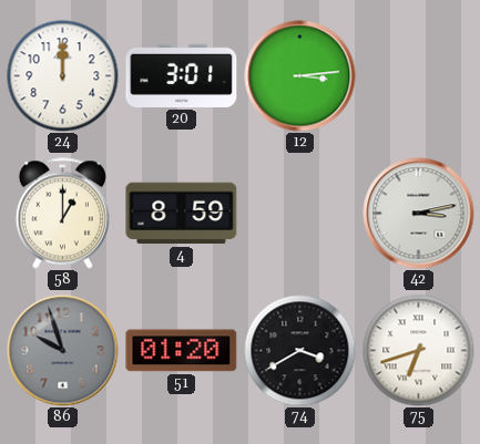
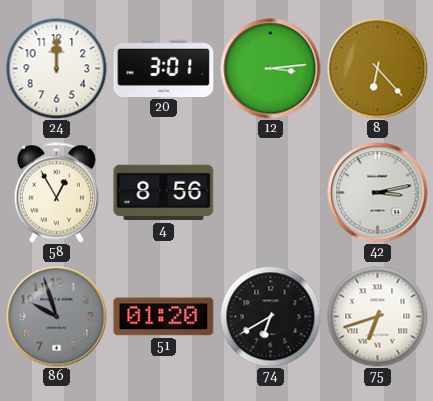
8: none -> 6:23
58: 1:00 -> 12:55
4: 8:59 -> 8:56
74: 3:40 -> 6:40
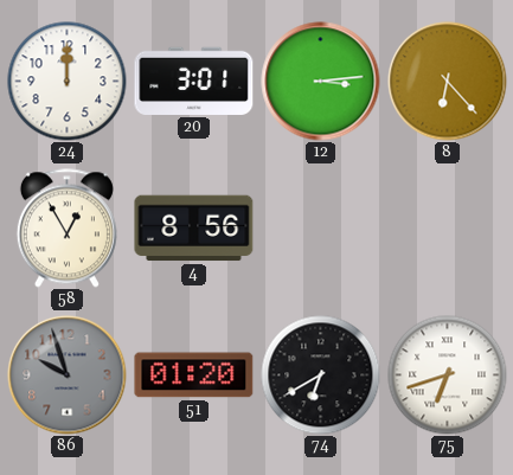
42: 3:13 -> none
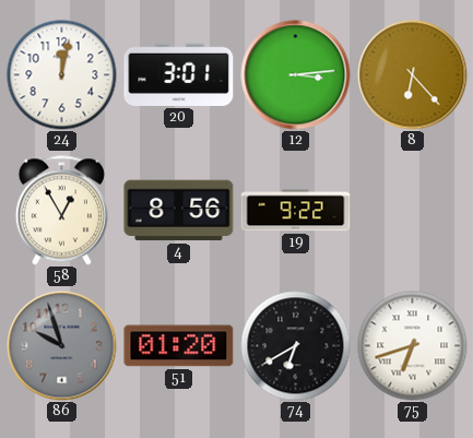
24: 12:00 -> 12:02
19: none -> 9:22
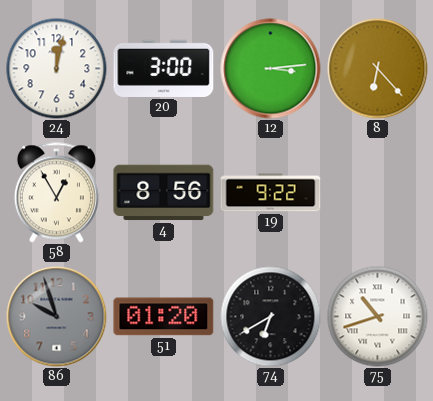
20: 3:01 -> 3:00
75: 6:42 -> 10:42
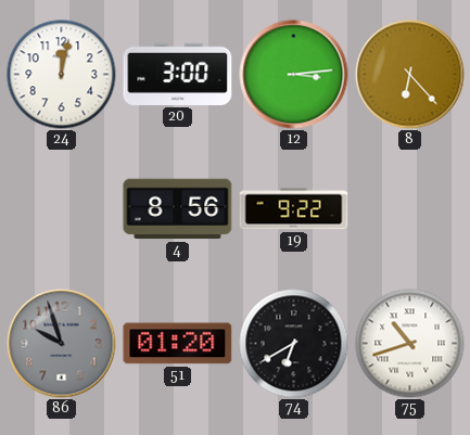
58: 12:55 -> none
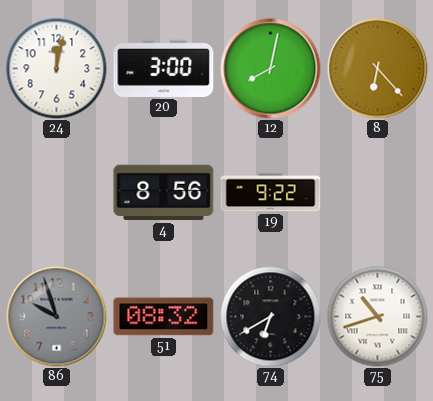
12: 3:14 -> 8:02
51: 01:20 -> 08:32
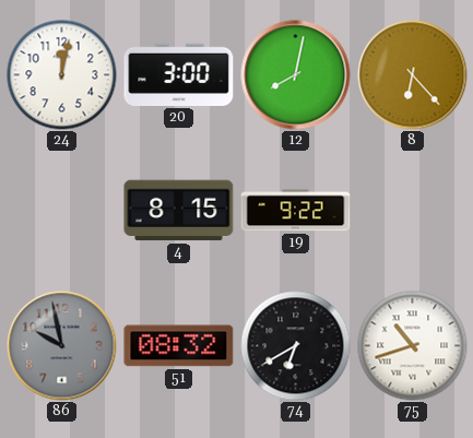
4: 8:56 -> 8:15
86: 9:57 -> 9:58
